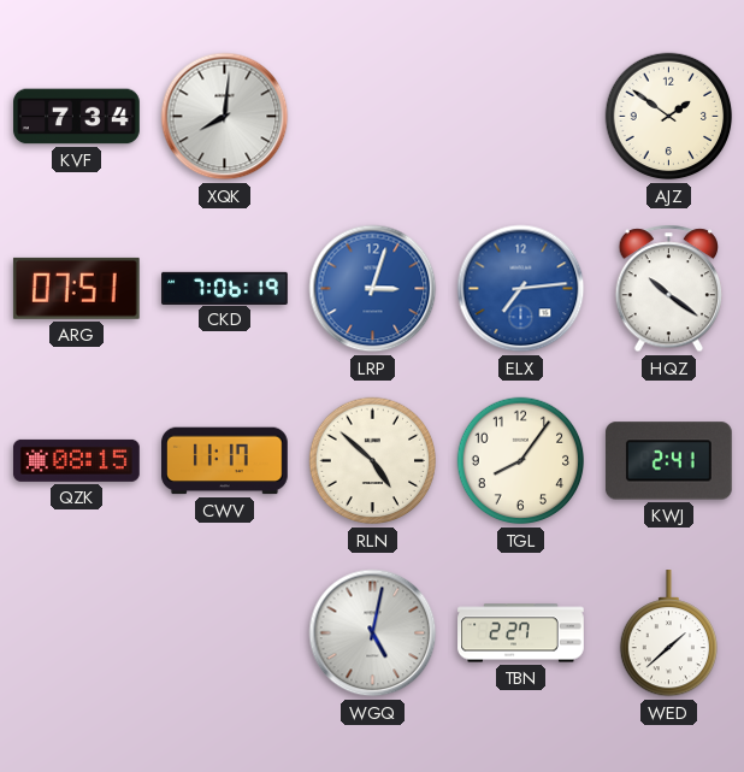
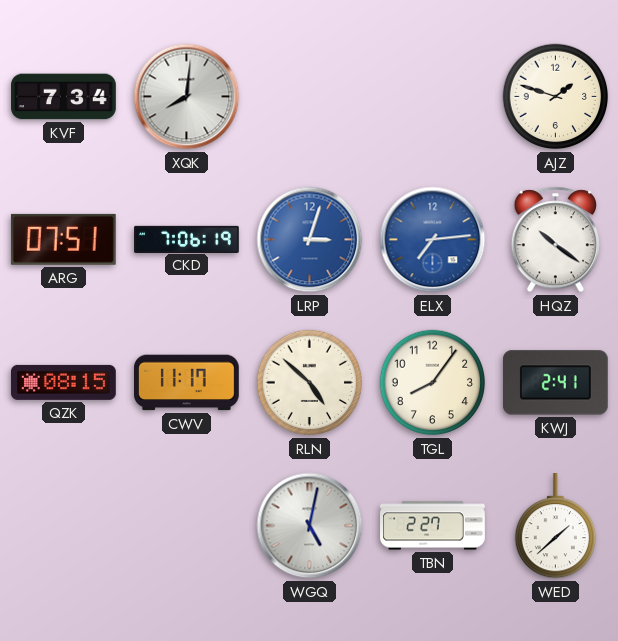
AJZ: 1:51 -> 1:48
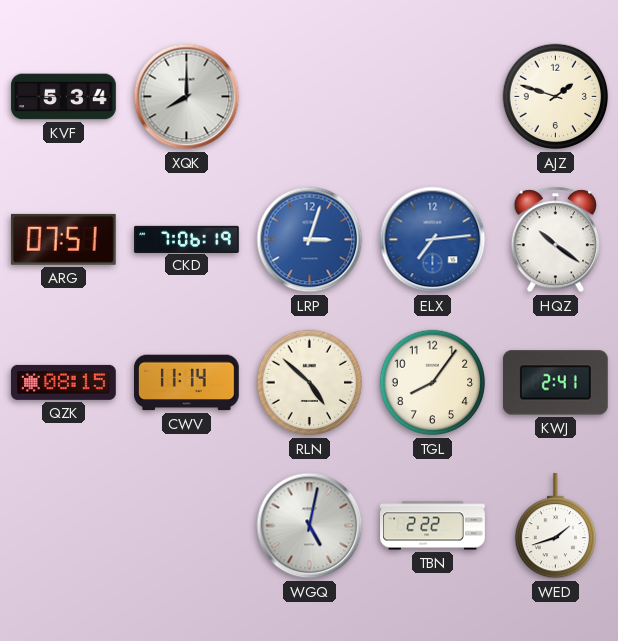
KVF: 7:34 -> 5:34
XQK: 8:01 -> 8:00
CWV: 11:17 -> 11:14
TBN: 2:27 -> 2:22
WED: 1:38 -> 1:42
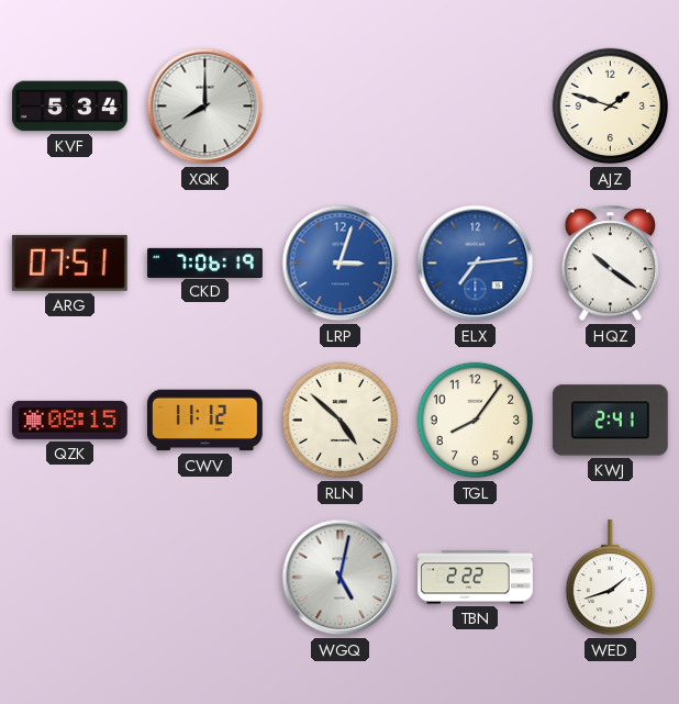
CWV: 11:14 -> 11:12
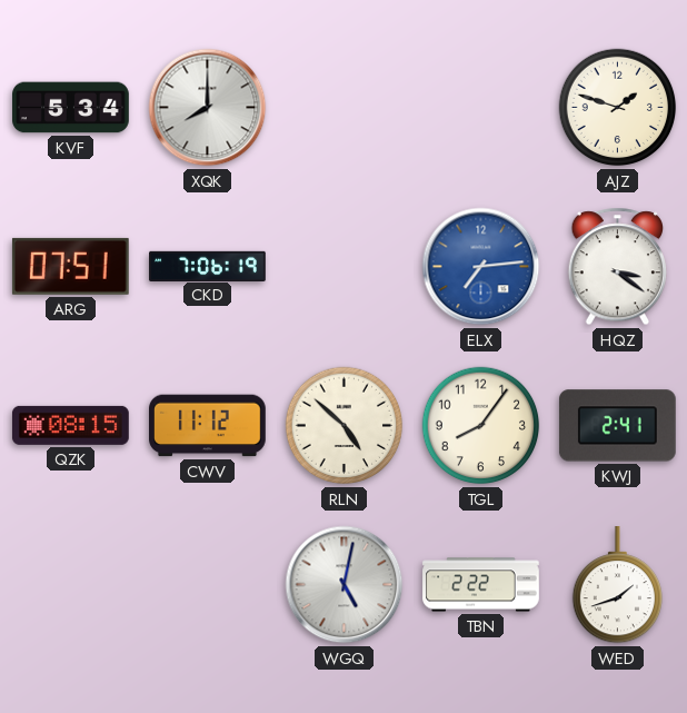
LRP: 3:03 -> none
HQZ: 10:21 -> 3:21
